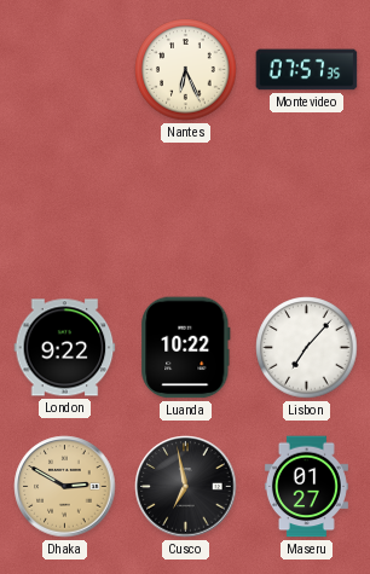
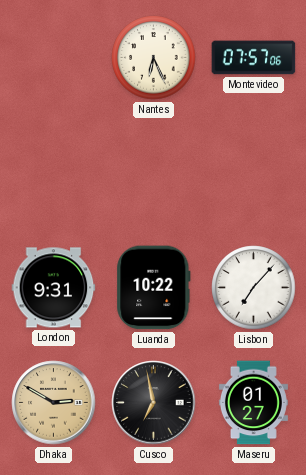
Montevideo: 07:57:35 -> 07:57:06
London: 9:22 -> 9:31
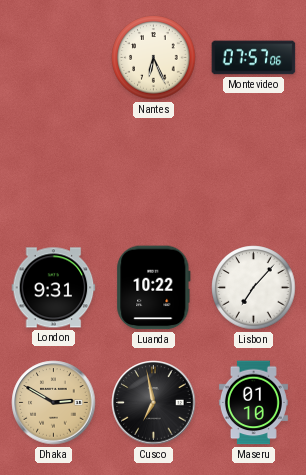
Maseru: 01:27 -> 01:10
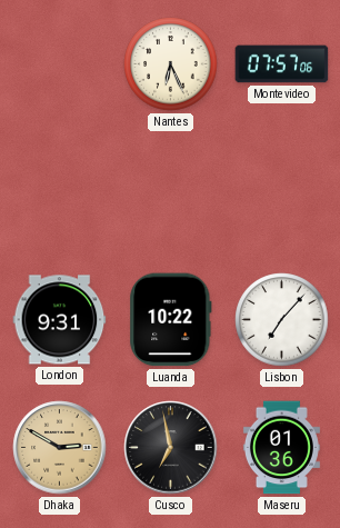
Maseru: 01:10 -> 01:36
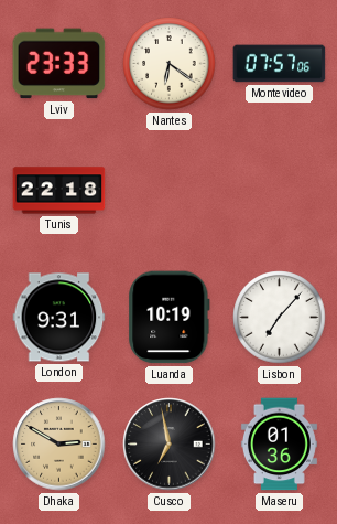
Lviv: none -> 23:33
Nantes: 6:26 -> 6:21
Tunis: none -> 22:18
Luanda: 10:22 -> 10:19
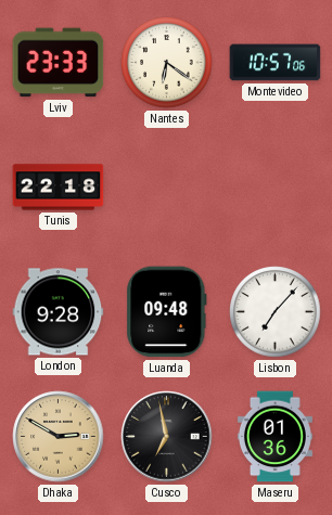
Montevideo: 07:57 -> 10:57
London: 9:31 -> 9:28
Luanda: 10:19 -> 09:48
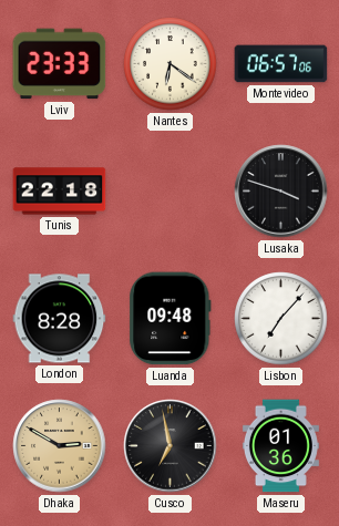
Montevideo: 10:57 -> 06:57
Lusaka: none -> 3:48
London: 9:28 -> 8:28
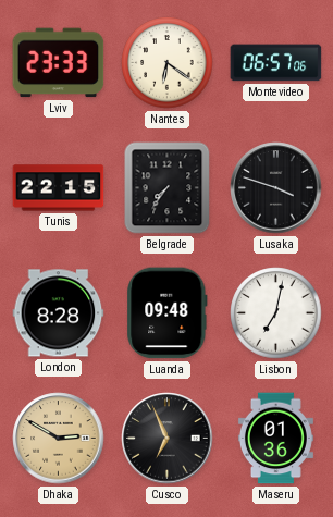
Tunis: 22:18 -> 22:15
Belgrade: none -> 7:36
Lisbon: 7:07 -> 7:02
Cusco: 6:58 -> 6:56
